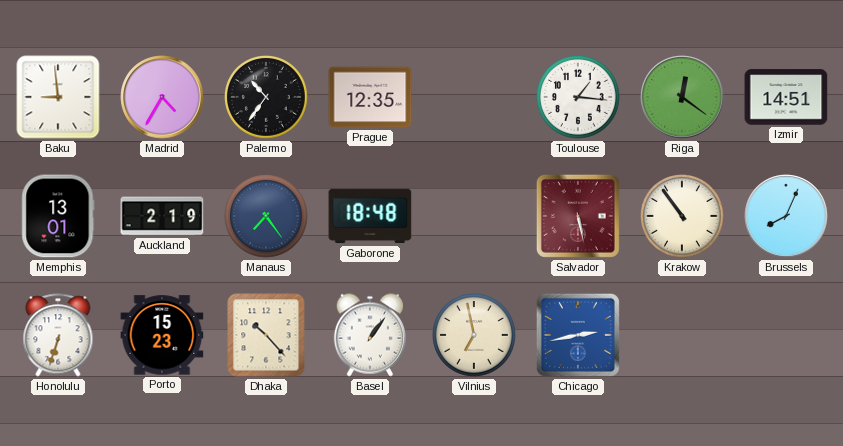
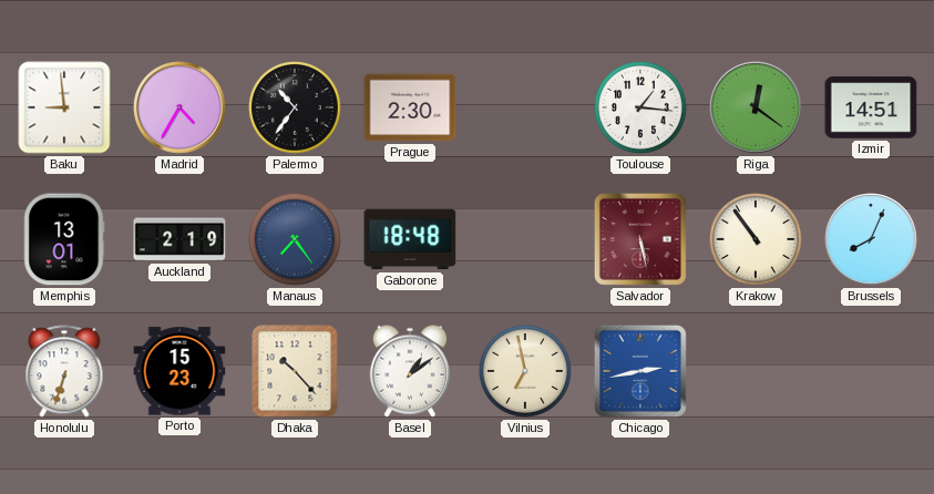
Prague: 12:35 -> 2:30
Basel: 1:06 -> 1:09
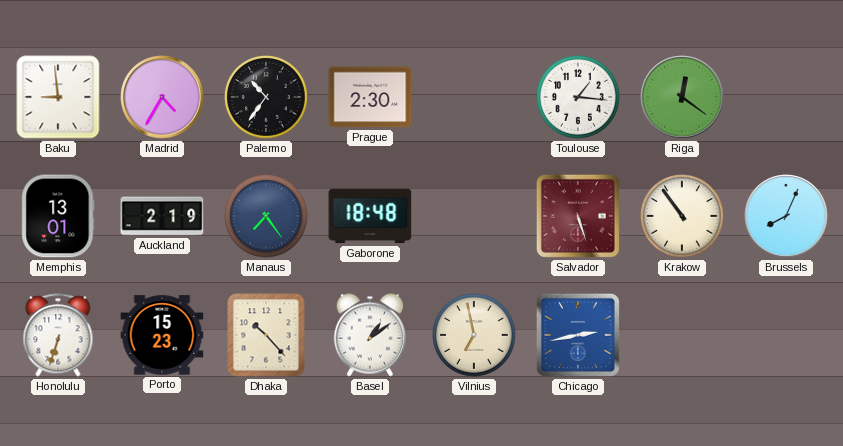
Izmir: 14:51 -> none
Salvador: 5:28 -> 5:27
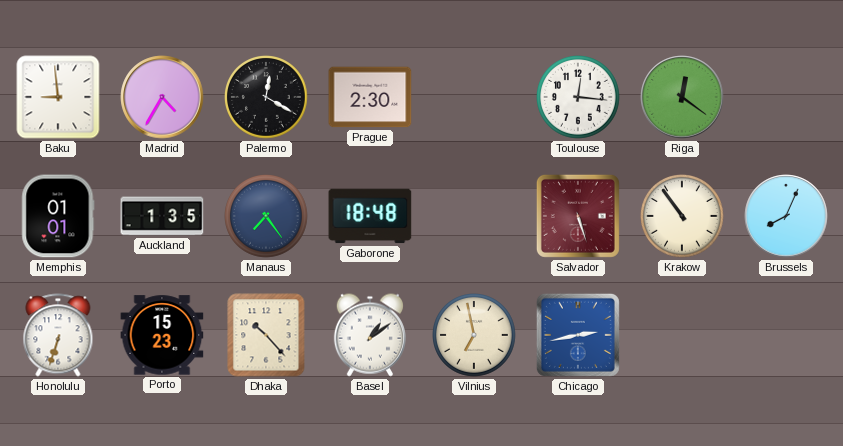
Palermo: 10:36 -> 12:20
Toulouse: 1:16 -> 12:16
Memphis: 13:01 -> 01:01
Auckland: 2:19 -> 1:35
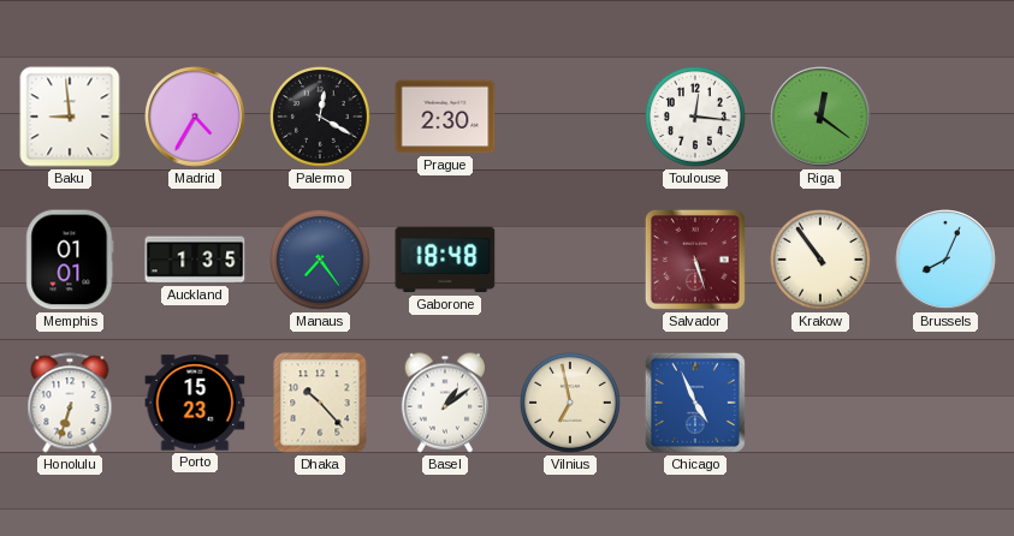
Chicago: 2:43 -> 4:56
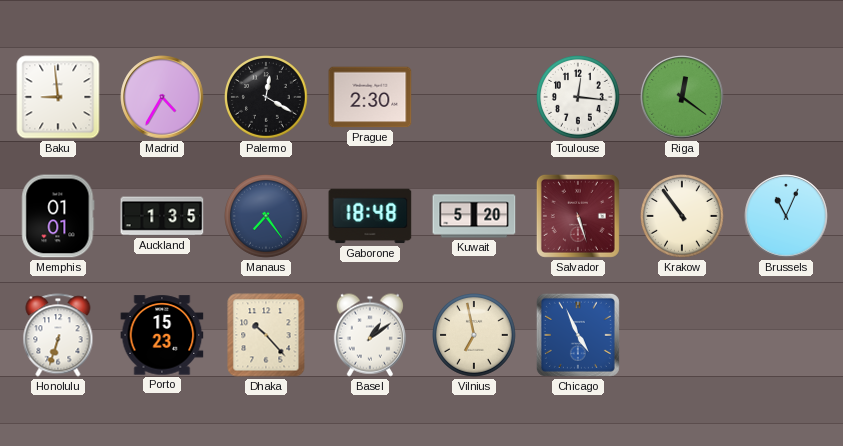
Kuwait: none -> 5:20
Brussels: 8:04 -> 11:04
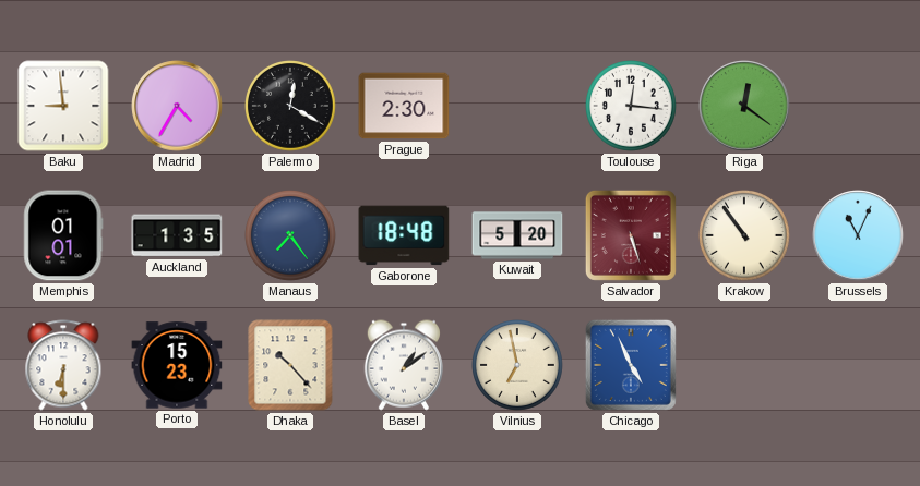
Honolulu: 6:33 -> 6:30
